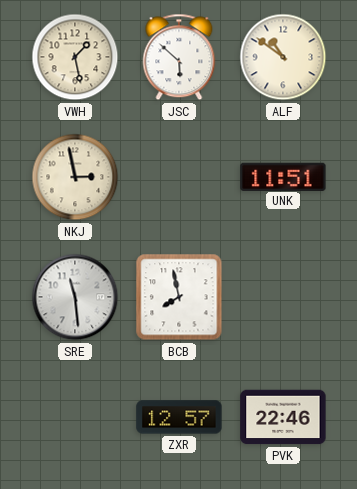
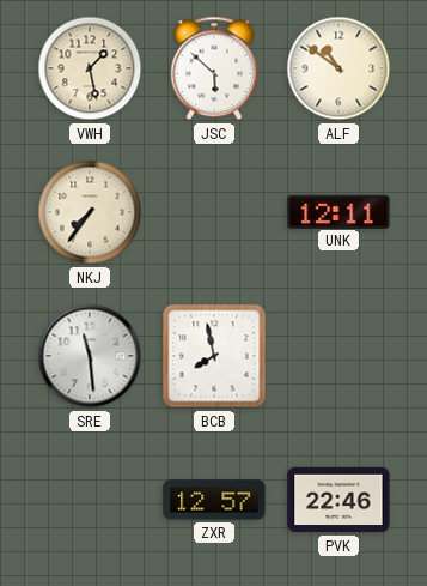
NKJ: 2:58 -> 7:36
UNK: 11:51 -> 12:11
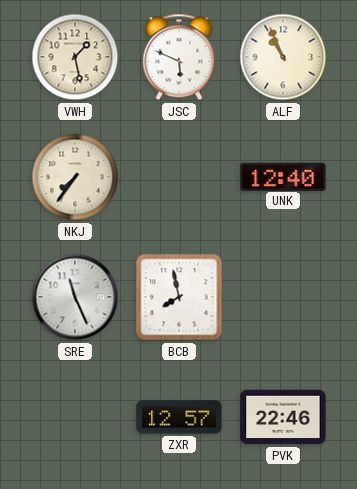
JSC: 5:52 -> 5:49
ALF: 10:51 -> 10:56
UNK: 12:11 -> 12:40
SRE: 11:29 -> 11:26
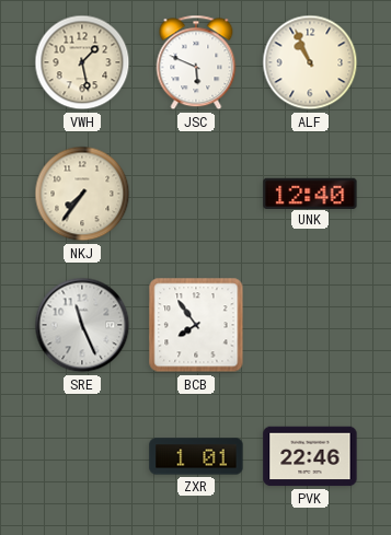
BCB: 7:58 -> 7:54
ZXR: 12:57 -> 1:01
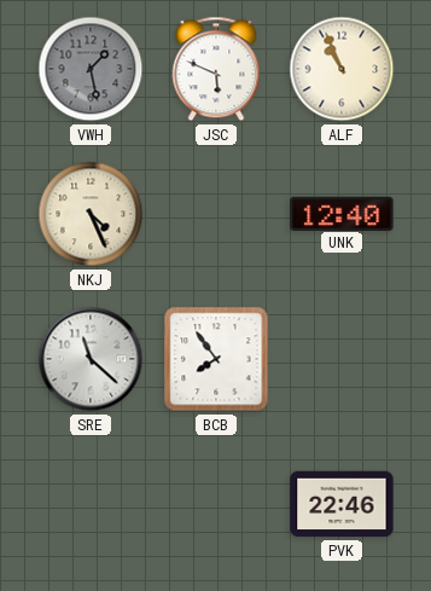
VWH dial: cream -> grey
NKJ: 7:36 -> 4:26
SRE: 11:26 -> 11:22
ZXR: 1:01 -> none
